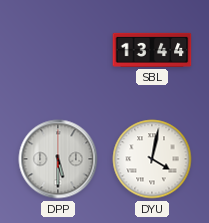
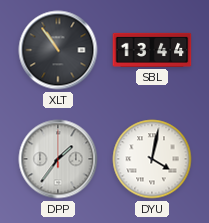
XLT: none -> 10:54
DPP: 5:30 -> 1:36
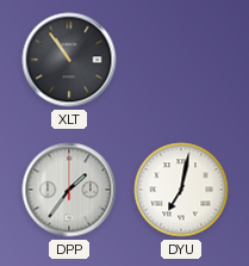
SBL: 13:44 -> none
DYU: 4:02 -> 7:02
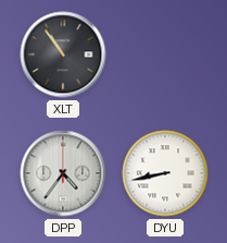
DPP: 1:36 -> 4:36
DYU: 7:02 -> 8:43
